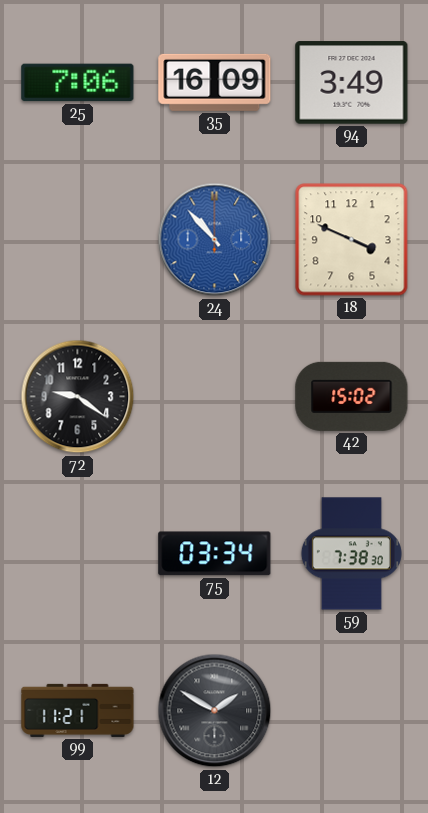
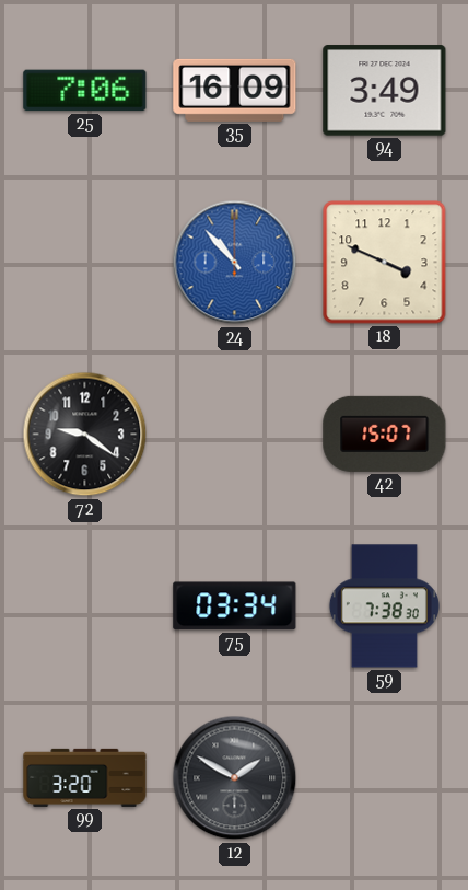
42: 15:02 -> 15:07
99: 11:21 -> 3:20
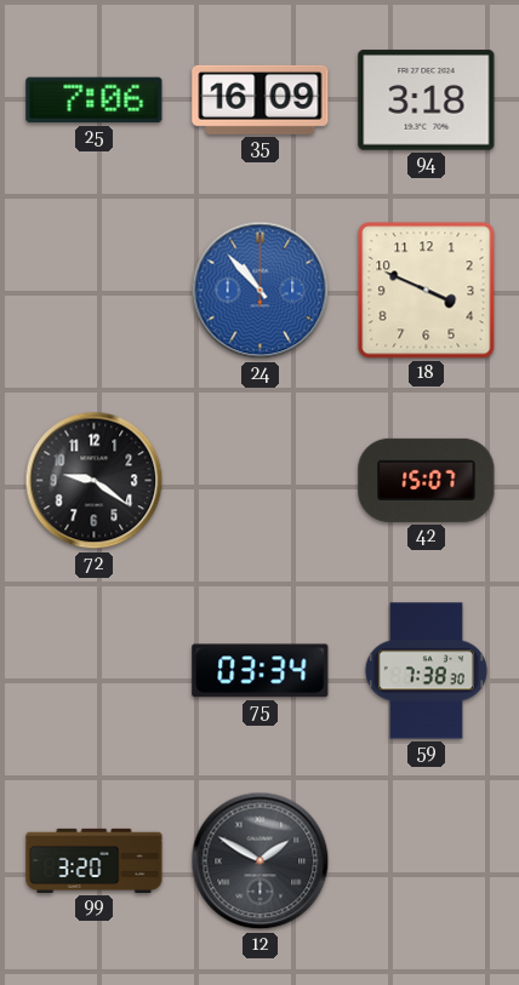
94: 3:49 -> 3:18
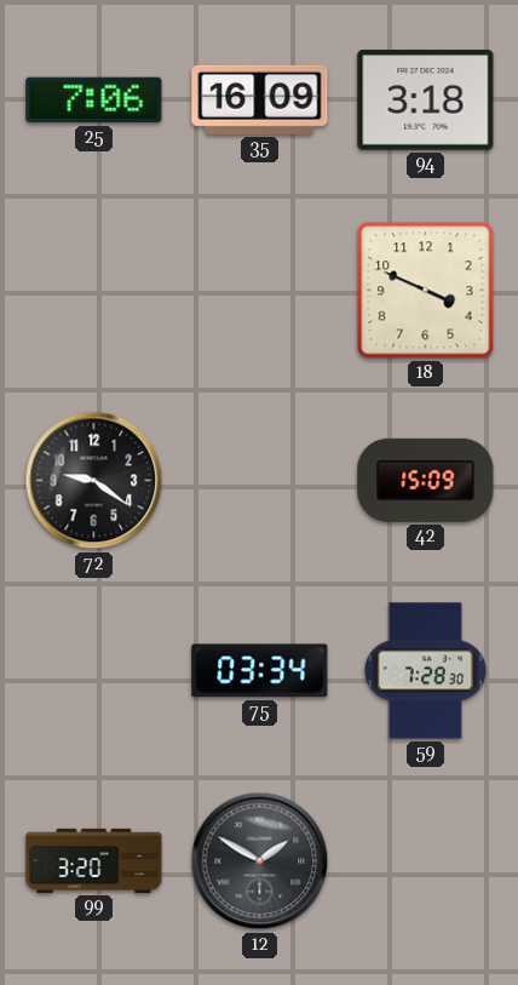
24: 10:53 -> none
42: 15:07 -> 15:09
59: 7:38 -> 7:28
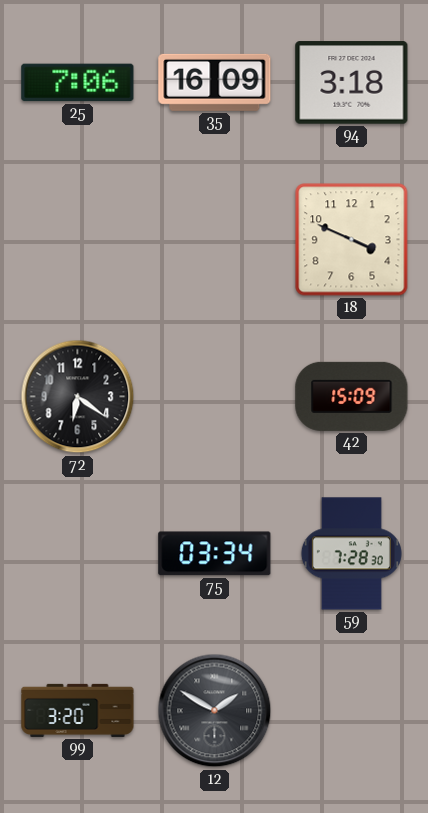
72: 9:21 -> 6:21
